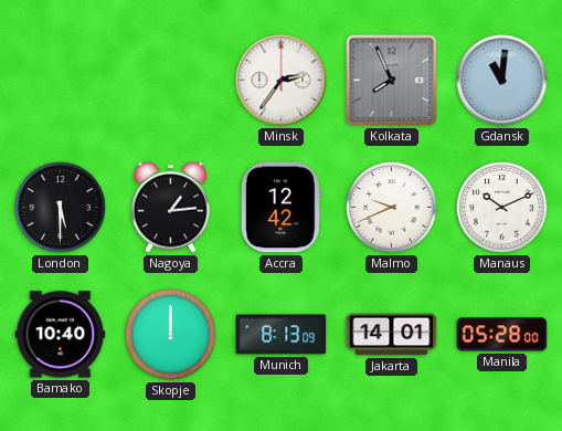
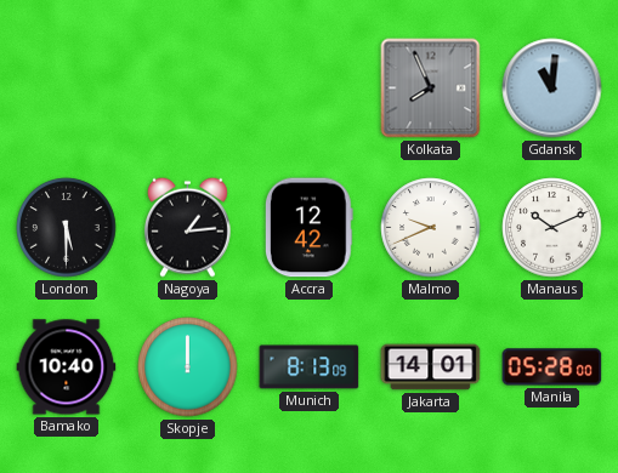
Minsk: 2:36 -> none
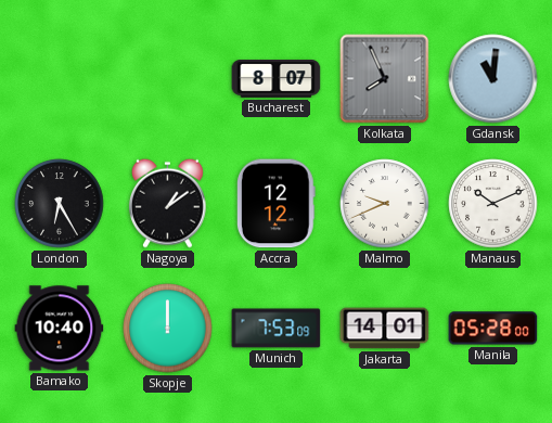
Bucharest: none -> 8:07
London: 5:30 -> 6:25
Nagoya: 1:14 -> 1:09
Accra: 12:42 -> 12:12
Munich: 8:13 -> 7:53
